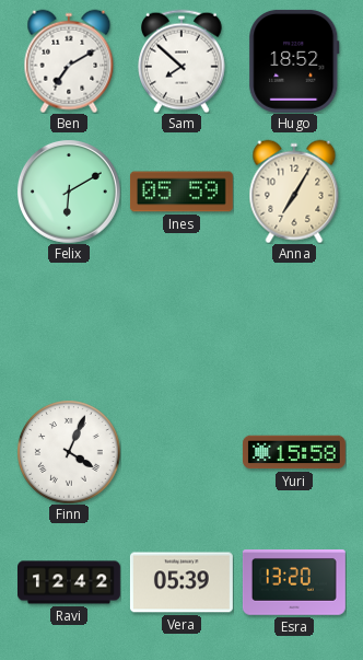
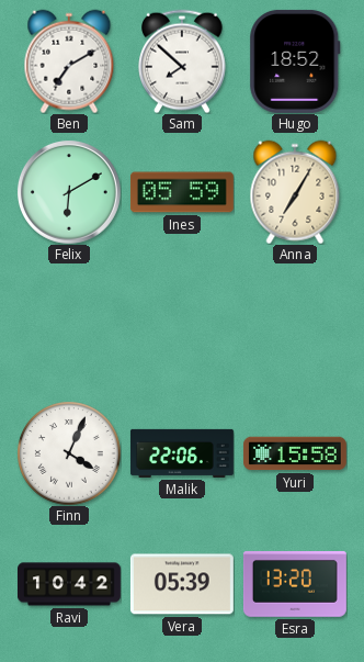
Malik: none -> 22:06
Ravi: 12:42 -> 10:42
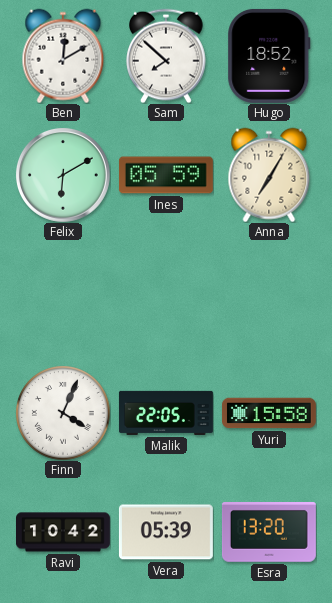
Ben: 7:10 -> 12:10
Malik: 22:06 -> 22:05
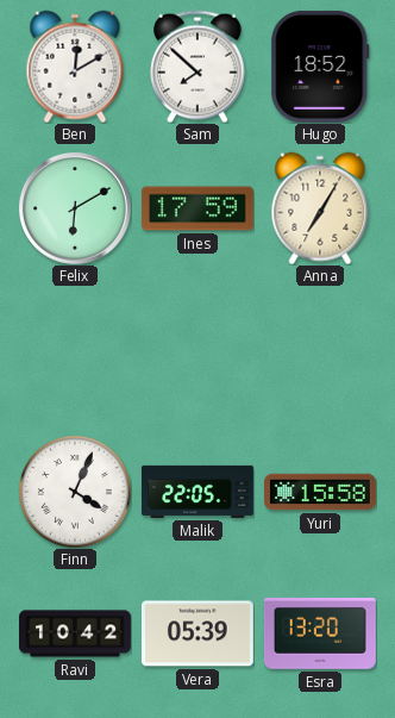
Ines: 05:59 -> 17:59
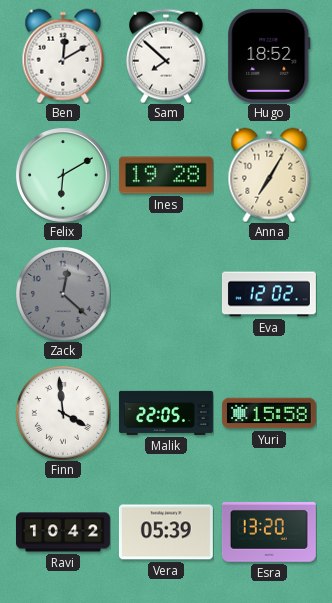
Ines: 17:59 -> 19:28
Zack: none -> 12:22
Eva: none -> 12:02
Finn: 4:04 -> 3:59
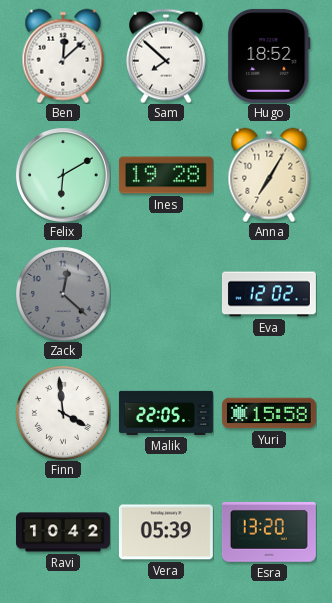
Ben: 12:10 -> 12:08
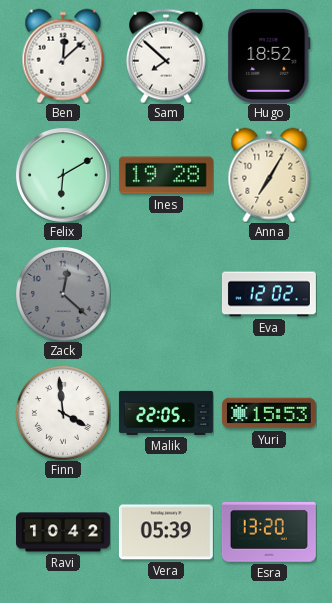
Yuri: 15:58 -> 15:53
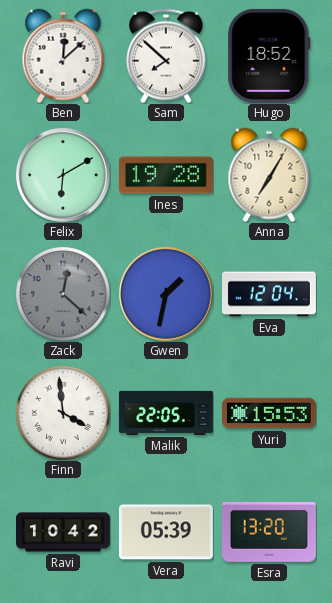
Gwen: none -> 1:32
Eva: 12:02 -> 12:04
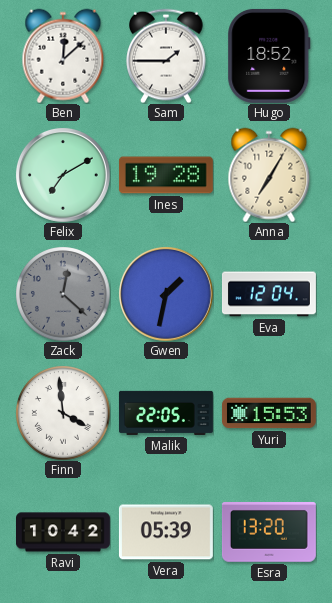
Sam: 7:52 -> 1:45
Felix: 6:10 -> 7:10
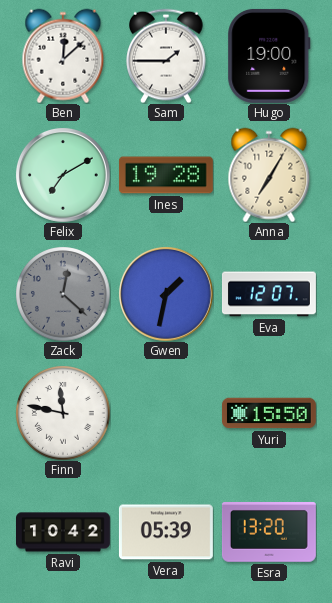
Hugo: 18:52 -> 19:00
Eva: 12:04 -> 12:07
Finn: 3:59 -> 11:47
Malik: 22:05 -> none
Yuri: 15:53 -> 15:50
